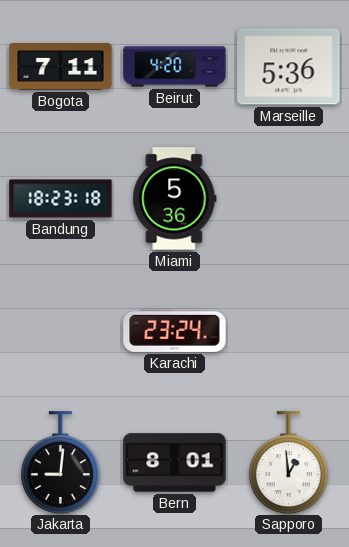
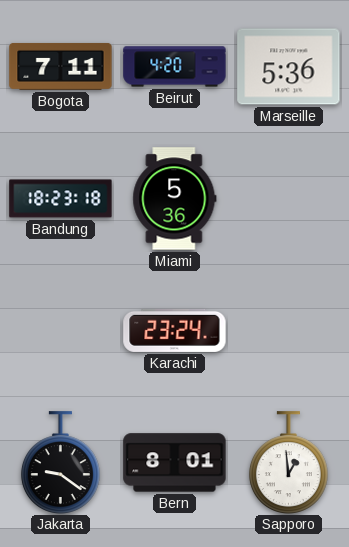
Jakarta: 9:01 -> 9:21
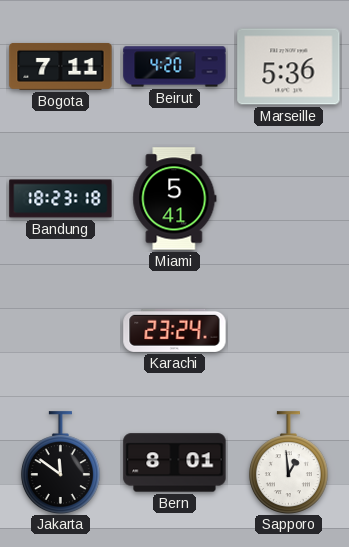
Miami: 5:36 -> 5:41
Jakarta: 9:21 -> 11:51
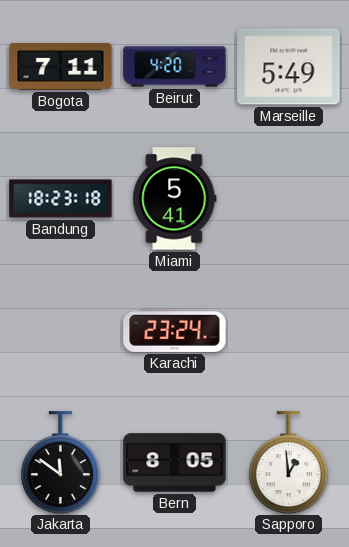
Marseille: 5:36 -> 5:49
Bern: 8:01 -> 8:05
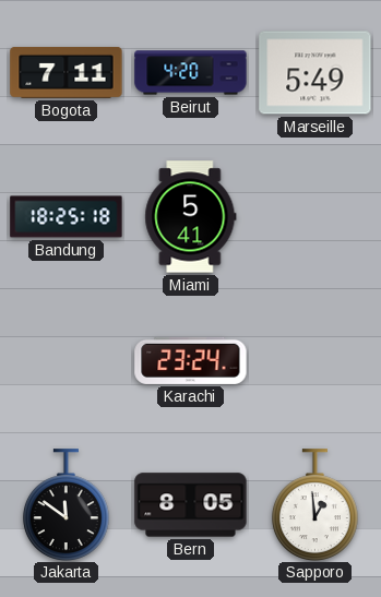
Bandung: 18:23 -> 18:25
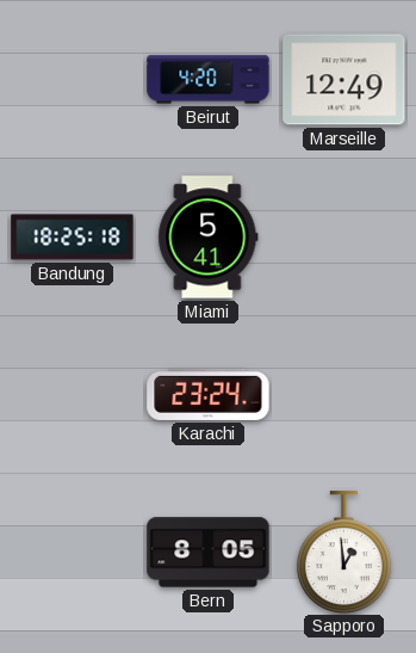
Bogota: 7:11 -> none
Marseille: 5:49 -> 12:49
Jakarta: 11:51 -> none
